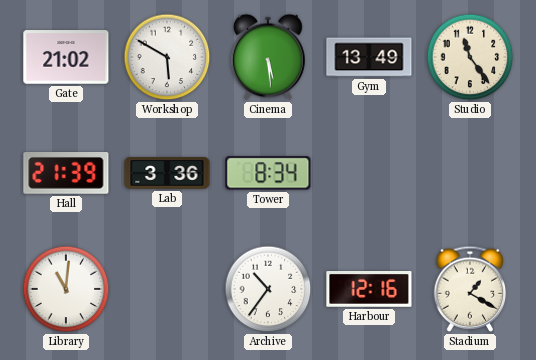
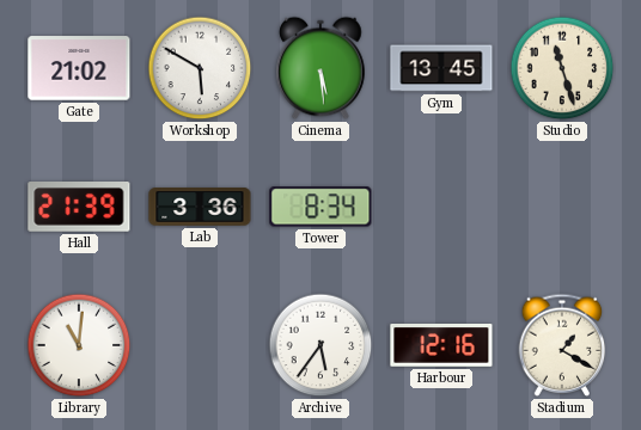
Gym: 13:49 -> 13:45
Studio: 11:24 -> 11:27
Archive: 10:36 -> 5:36
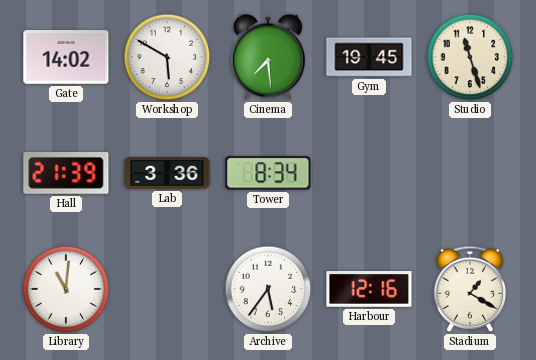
Gate: 21:02 -> 14:02
Cinema: 5:29 -> 7:29
Gym: 13:45 -> 19:45
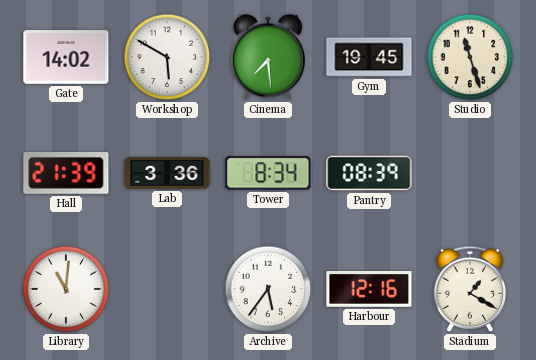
Pantry: none -> 08:39
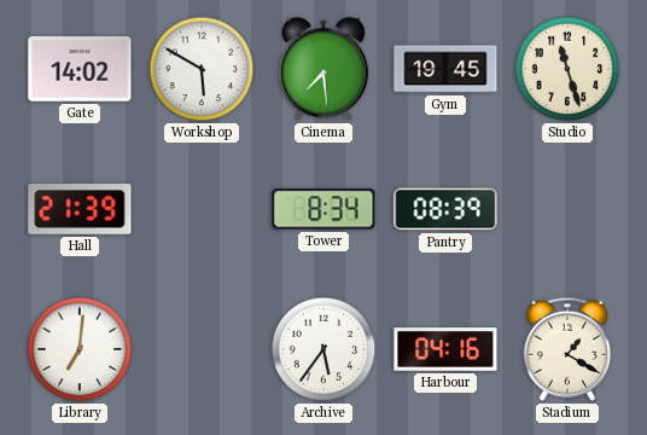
Lab: 3:36 -> none
Library: 11:01 -> 7:01
Harbour: 12:16 -> 04:16
